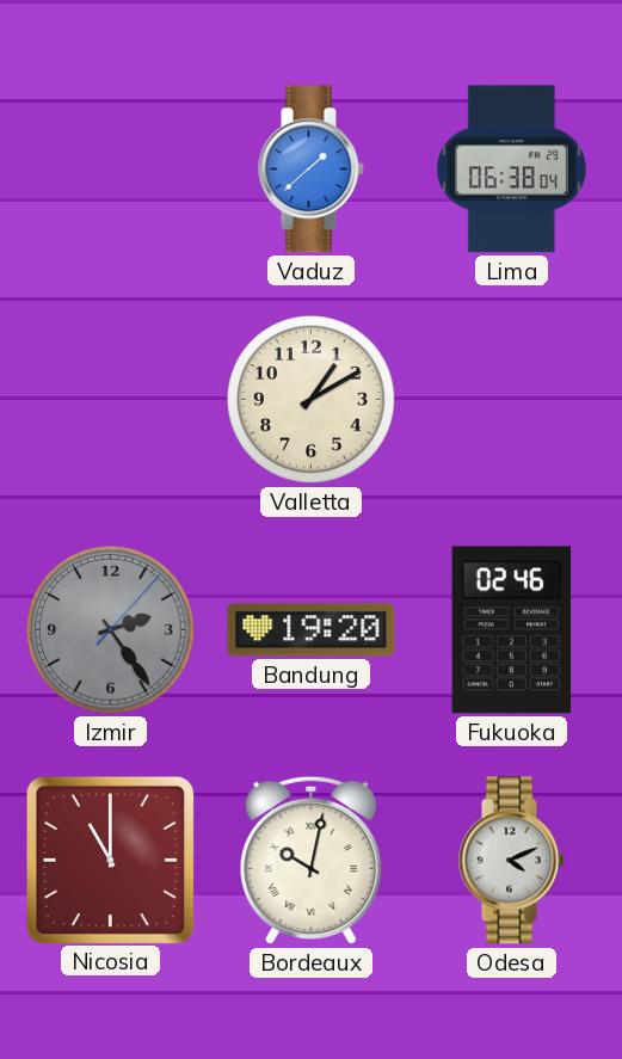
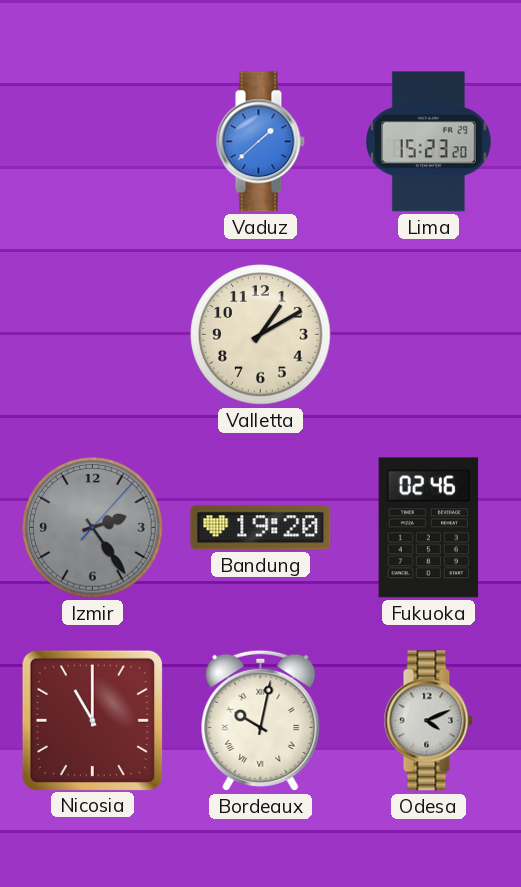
Lima: 06:38 -> 15:23
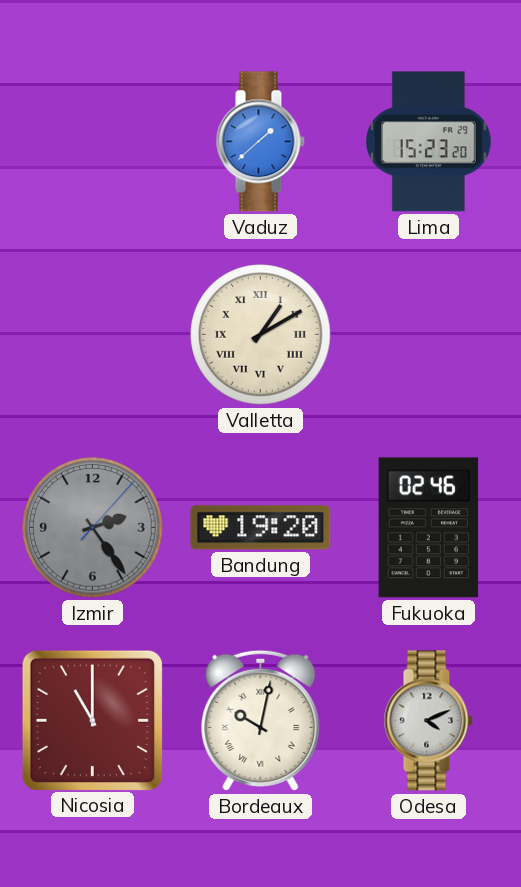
Valletta numerals: Arabic -> Roman
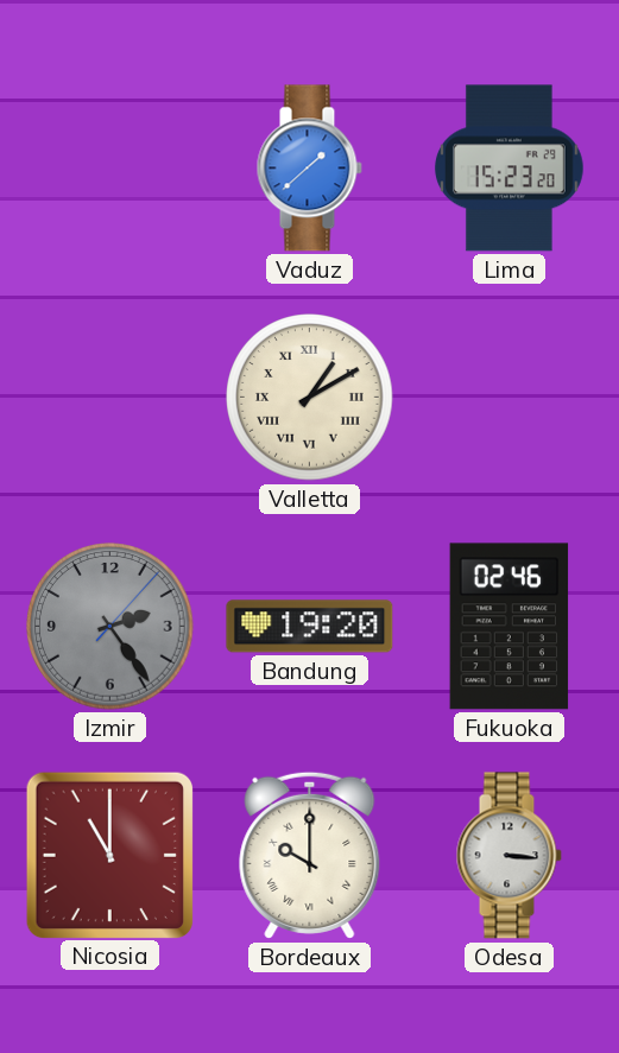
Bordeaux: 10:02 -> 10:00
Odesa: 4:11 -> 3:16
